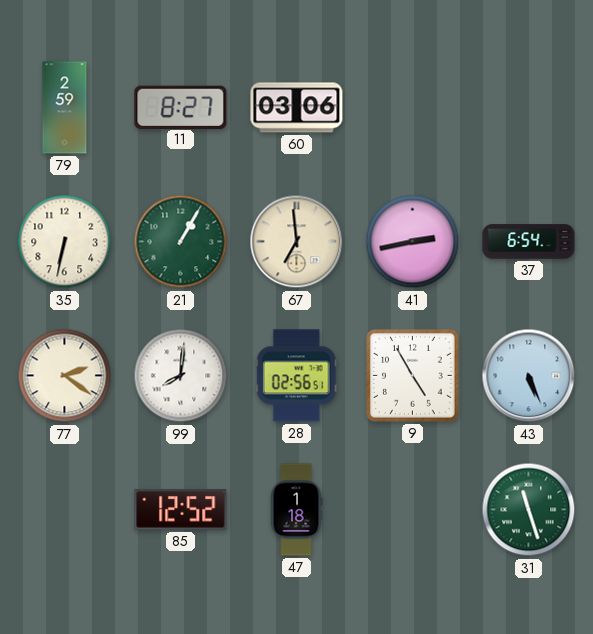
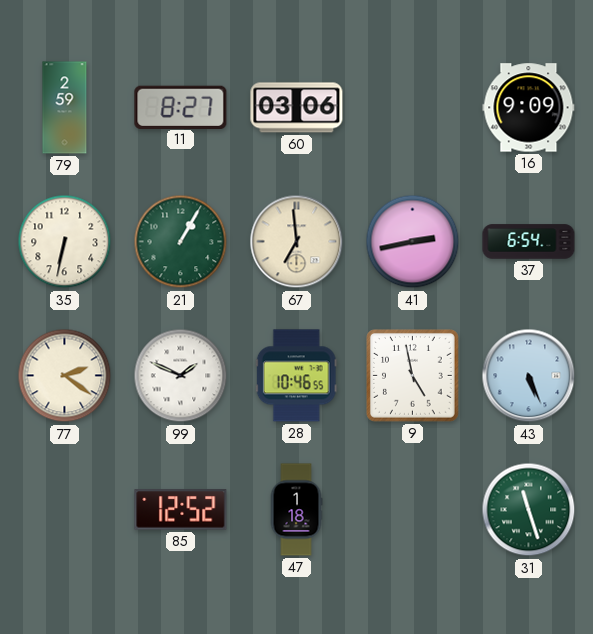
16: none -> 9:09
99: 8:01 -> 1:49
28: 02:56 -> 10:46
9: 4:55 -> 4:58
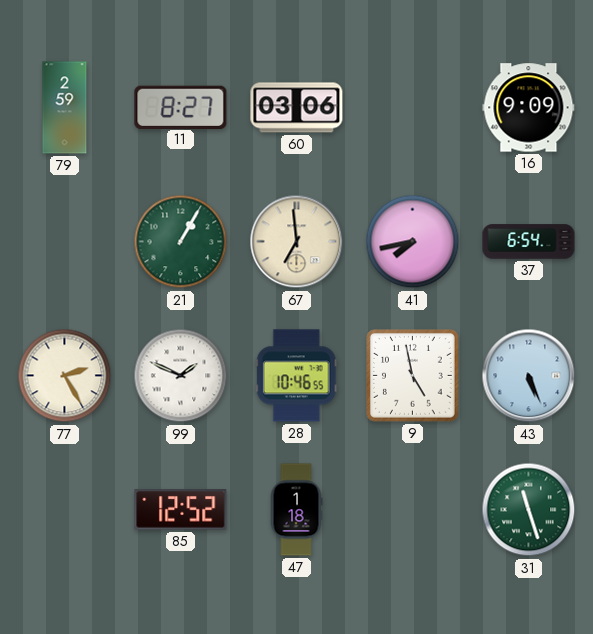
35: 6:32 -> none
41: 2:43 -> 7:43
77: 2:21 -> 2:25
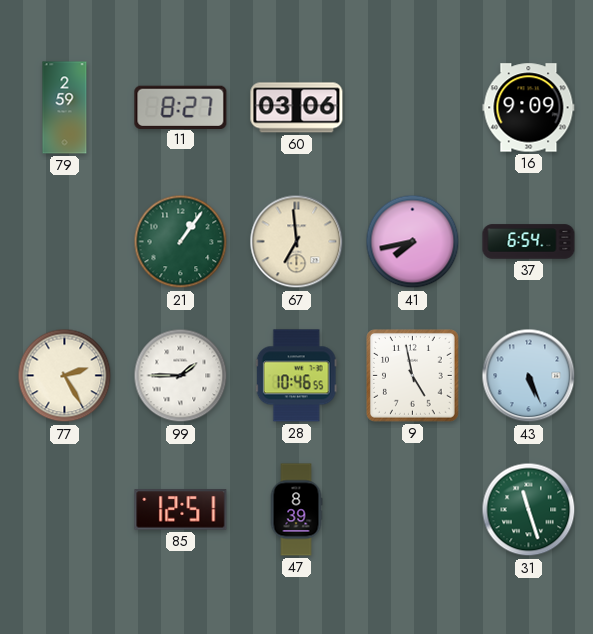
21: 1:05 -> 1:06
99: 1:49 -> 1:45
85: 12:52 -> 12:51
47: 1:18 -> 8:39
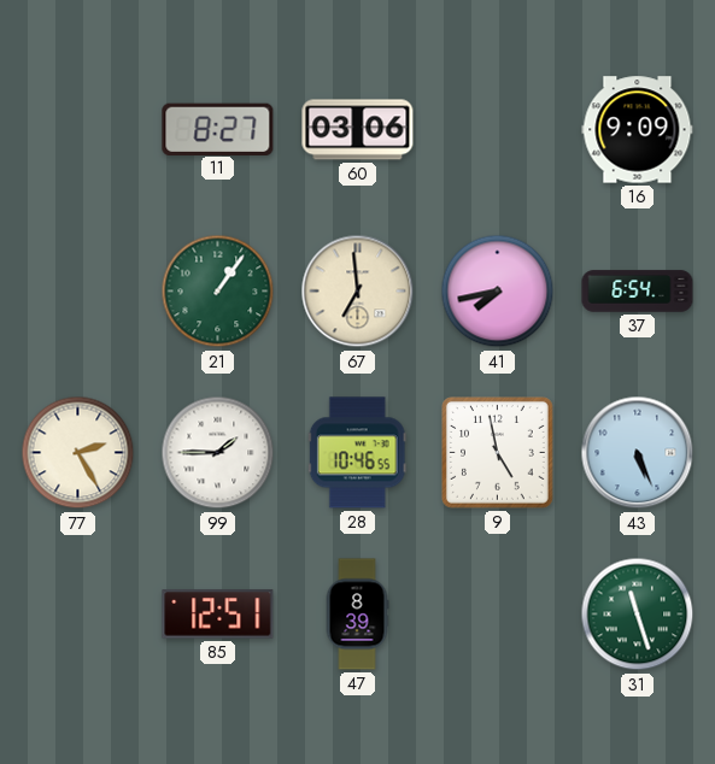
79: 2:59 -> none
